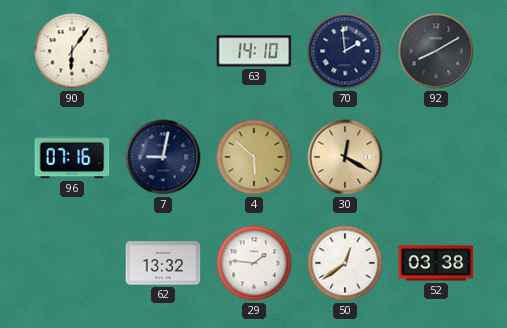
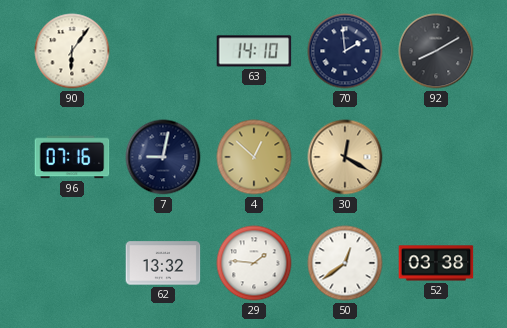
4: 5:52 -> 12:52
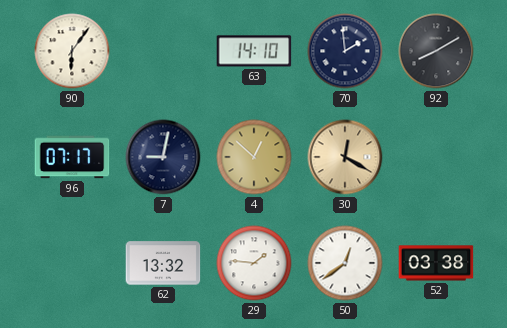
96: 07:16 -> 07:17
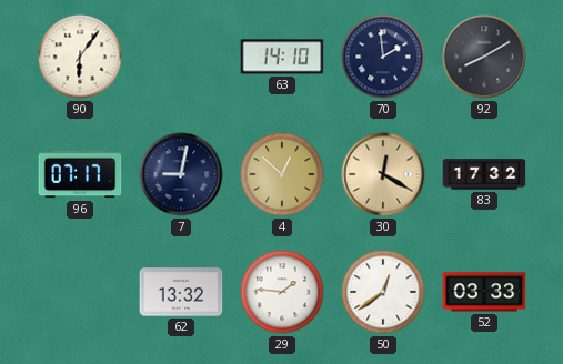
83: none -> 17:32
52: 03:38 -> 03:33
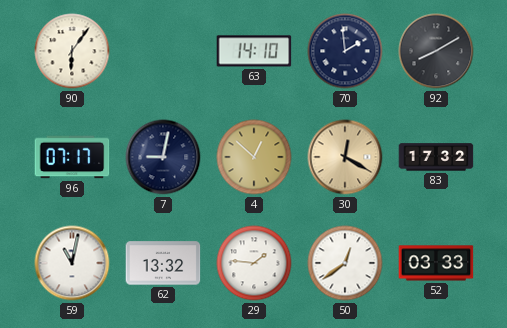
59: none -> 11:02
